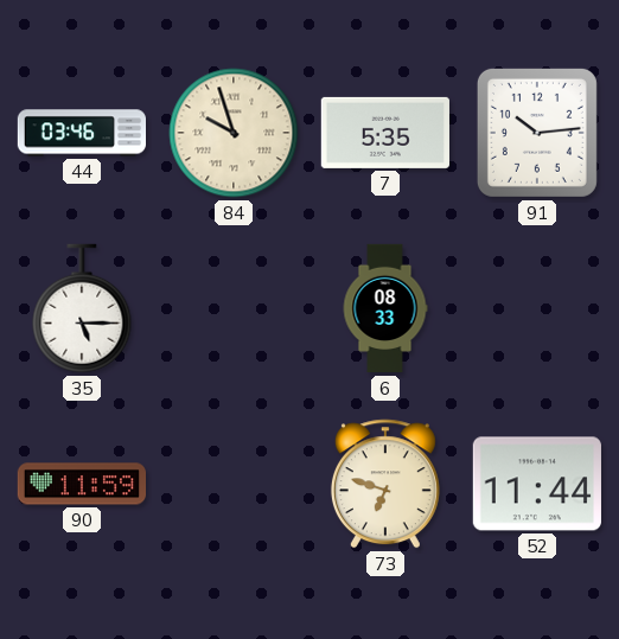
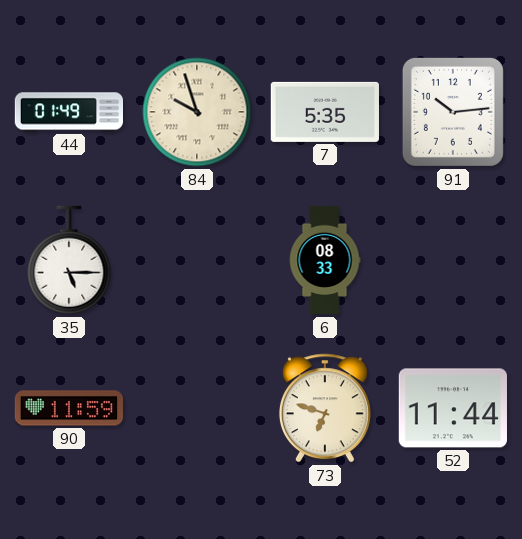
44: 03:46 -> 01:49
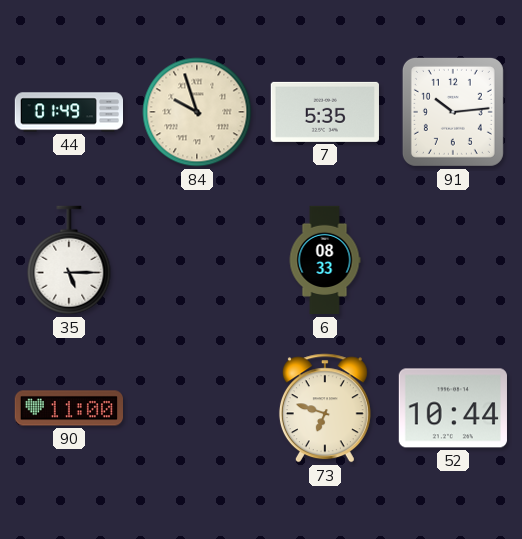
90: 11:59 -> 11:00
52: 11:44 -> 10:44
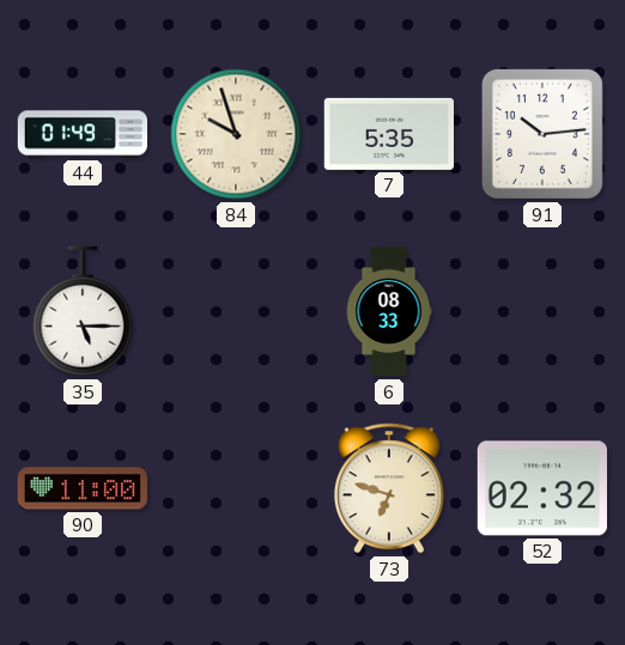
52: 10:44 -> 02:32
